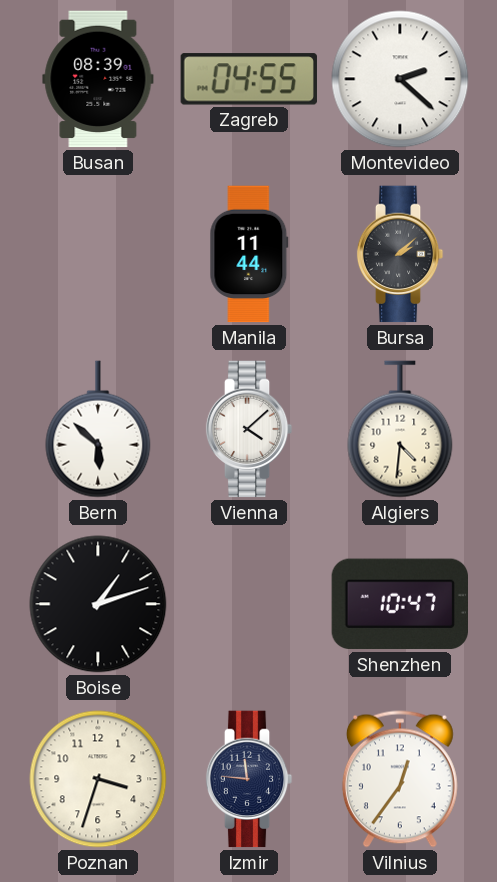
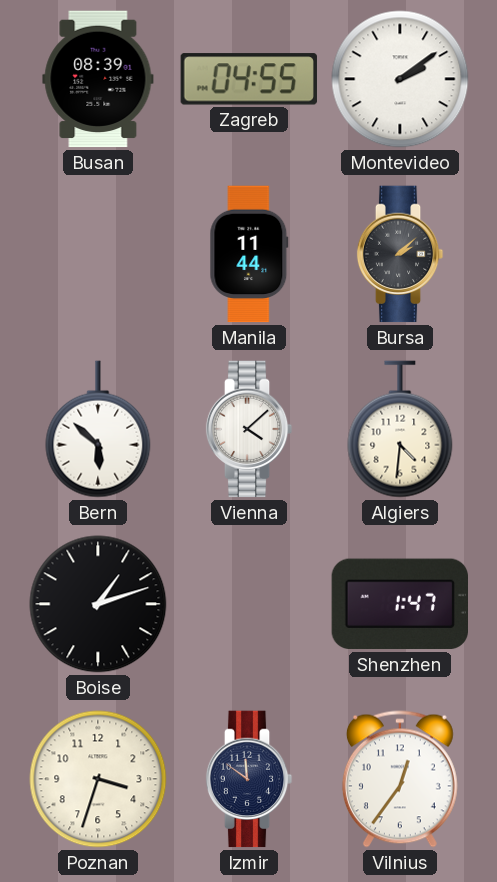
Montevideo: 2:22 -> 2:09
Shenzhen: 10:47 -> 1:47
Izmir: 11:46 -> 11:51
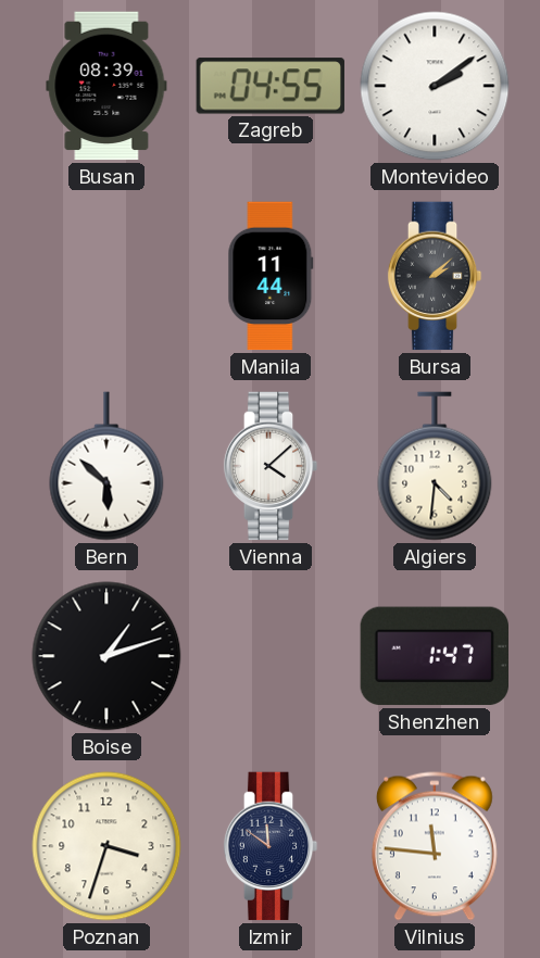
Vilnius: 12:36 -> 11:46
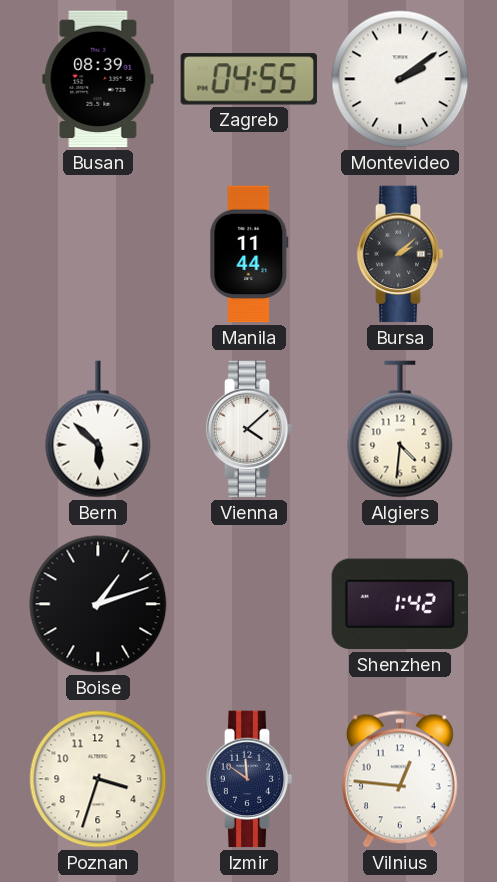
Shenzhen: 1:47 -> 1:42
Vilnius: 11:46 -> 12:46
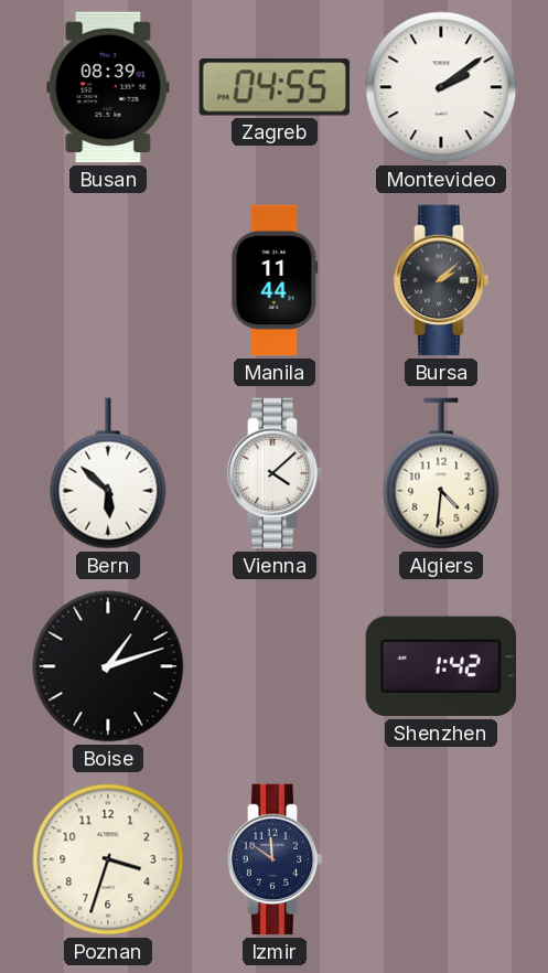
Vilnius: 12:46 -> none
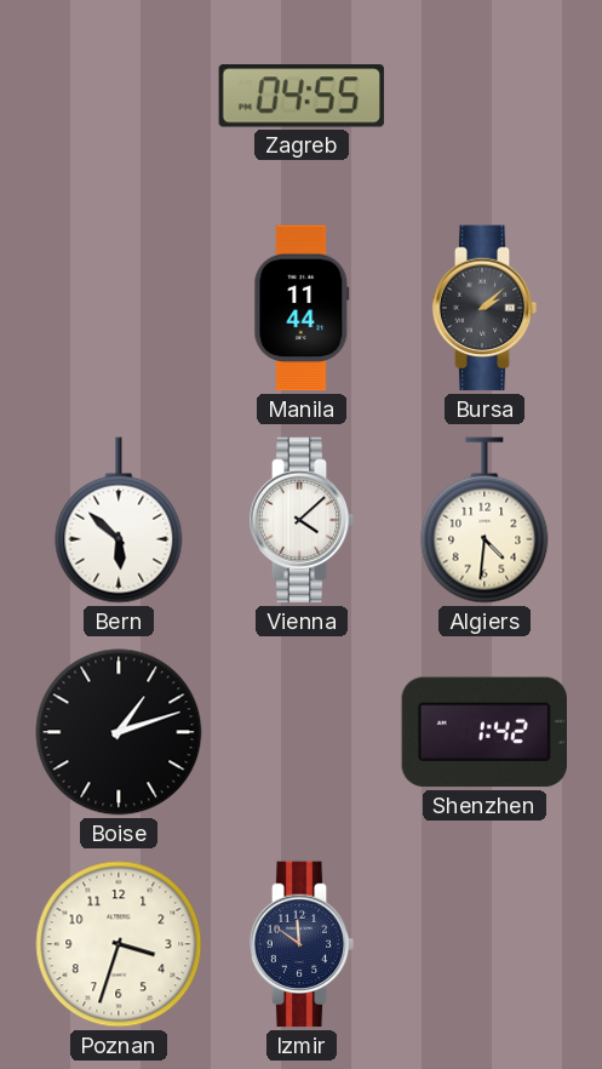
Busan: 08:39 -> none
Montevideo: 2:09 -> none
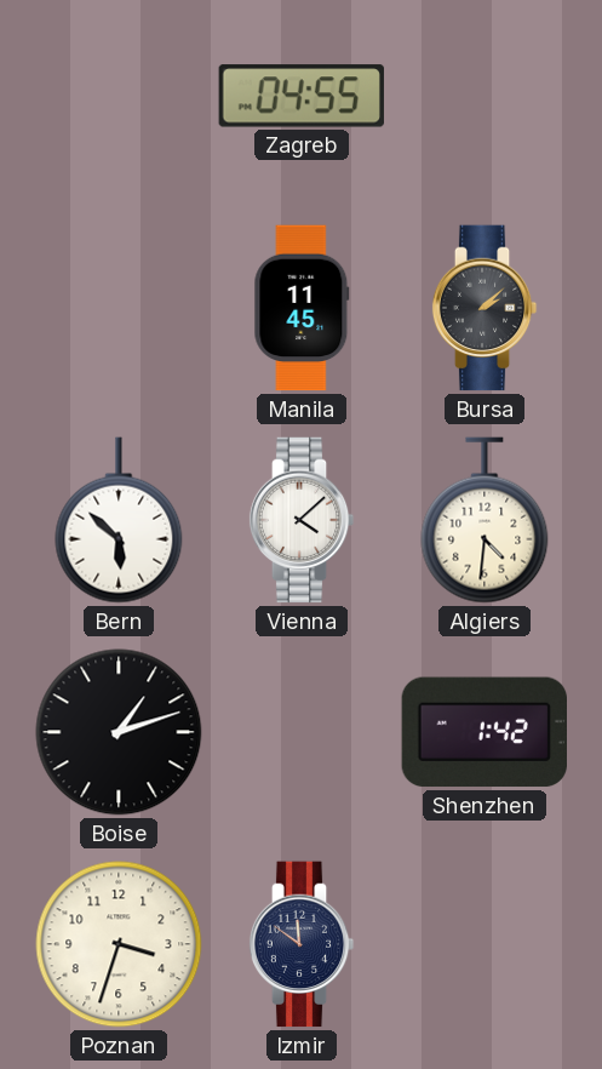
Manila: 11:44 -> 11:45
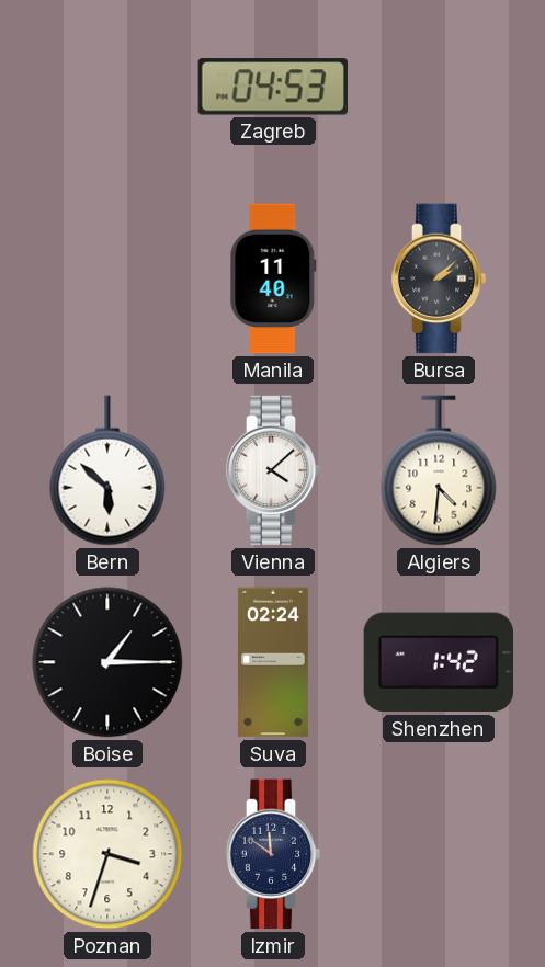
Zagreb: 04:55 -> 04:53
Manila: 11:45 -> 11:40
Boise: 1:12 -> 1:15
Suva: none -> 02:24
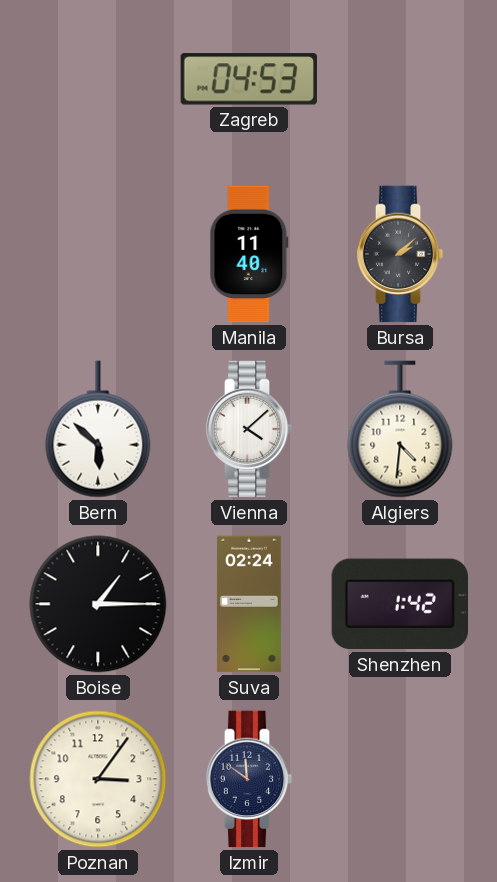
Poznan: 3:33 -> 3:06
